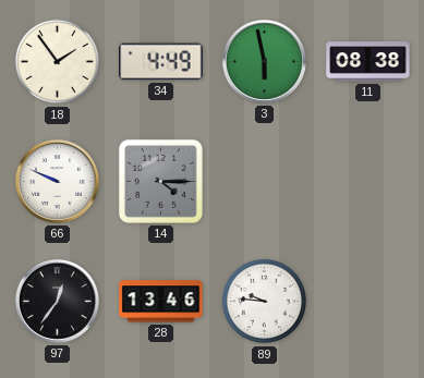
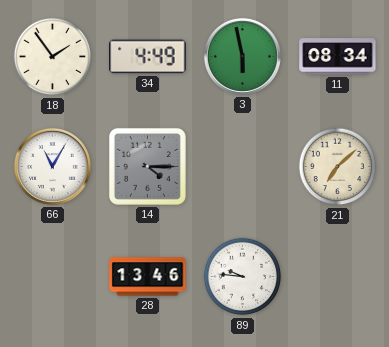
11: 08:38 -> 08:34
66: 9:49 -> 11:05
21: none -> 7:08
97: 12:36 -> none
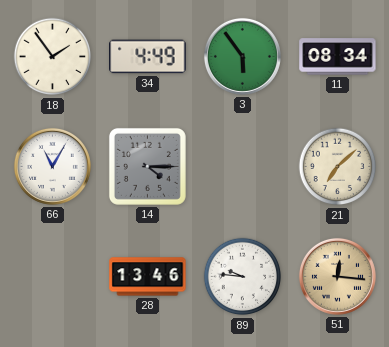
3: 5:58 -> 5:54
51: none -> 12:16
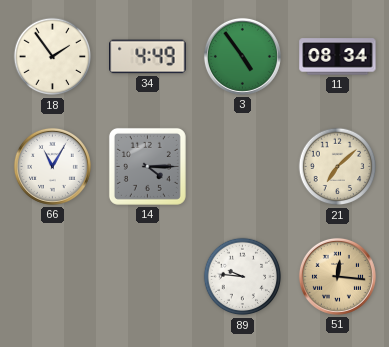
3: 5:54 -> 4:54
28: 13:46 -> none
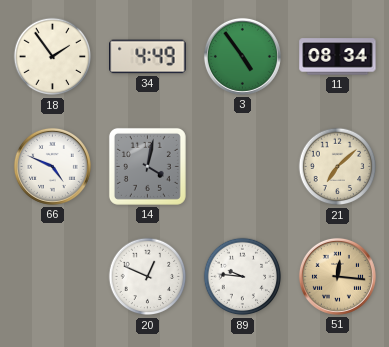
66: 11:05 -> 4:49
14: 4:15 -> 4:02
20: none -> 12:49
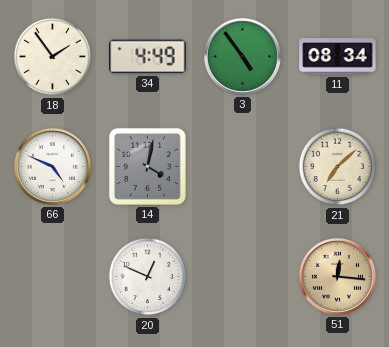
89: 9:46 -> none
